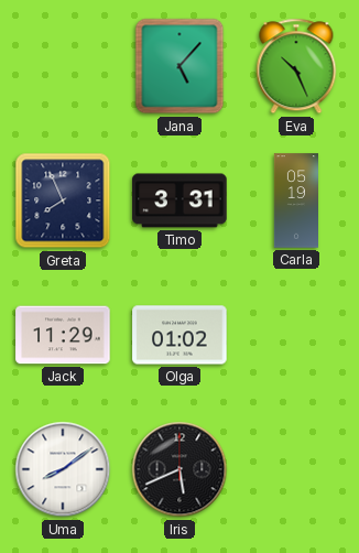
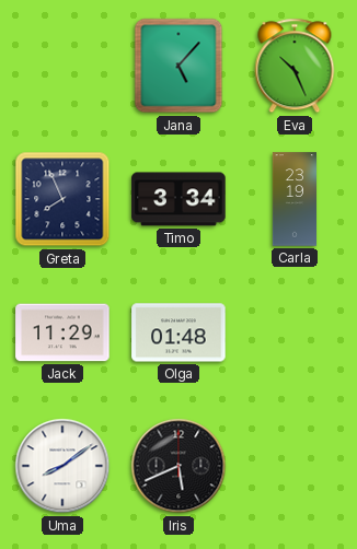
Timo: 3:31 -> 3:34
Carla: 05:19 -> 23:19
Olga: 01:02 -> 01:48
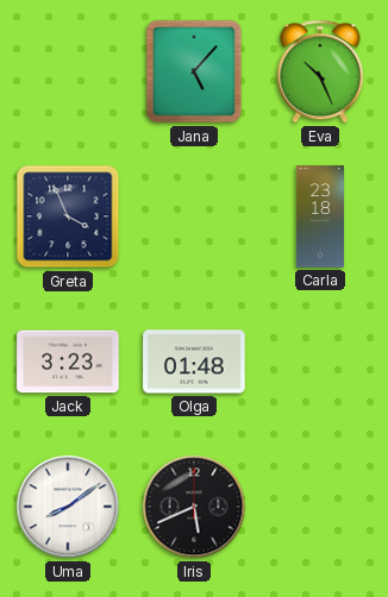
Greta: 7:56 -> 3:56
Timo: 3:34 -> none
Carla: 23:19 -> 23:18
Jack: 11:29 -> 3:23
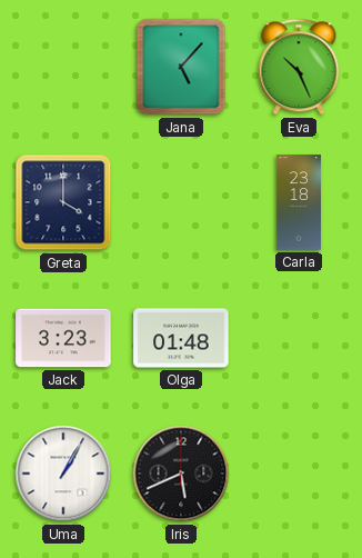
Greta: 3:56 -> 4:00
Uma: 8:09 -> 1:05
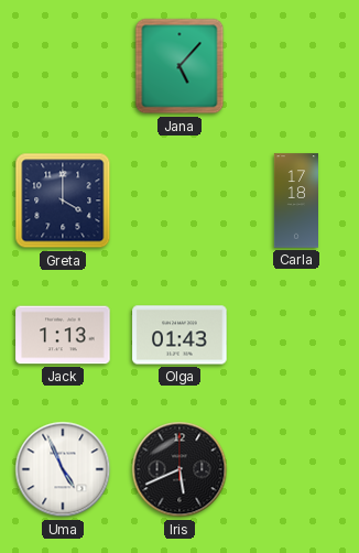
Eva: 10:26 -> none
Carla: 23:18 -> 17:18
Jack: 3:23 -> 1:13
Olga: 01:48 -> 01:43
Uma: 1:05 -> 4:56
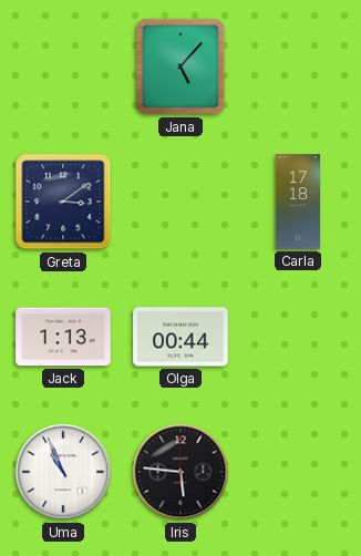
Greta: 4:00 -> 3:09
Olga: 01:43 -> 00:44
Uma: 4:56 -> 10:56
Iris: 5:41 -> 5:46
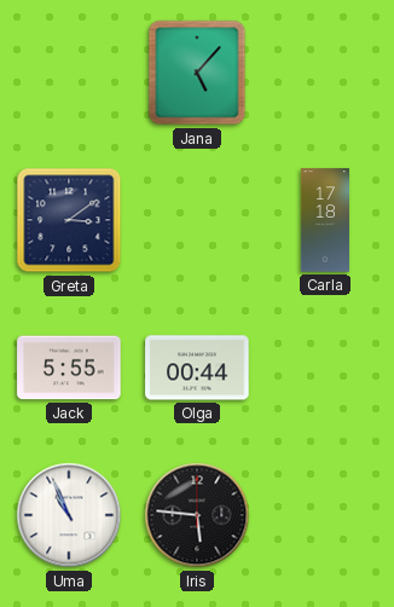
Jack: 1:13 -> 5:55
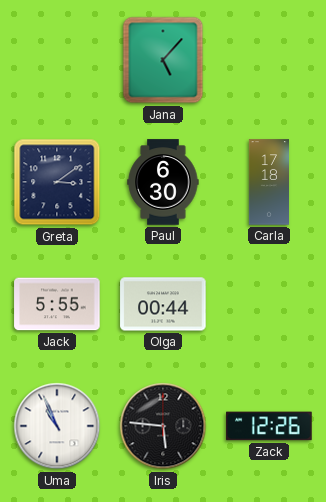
Paul: none -> 6:30
Zack: none -> 12:26
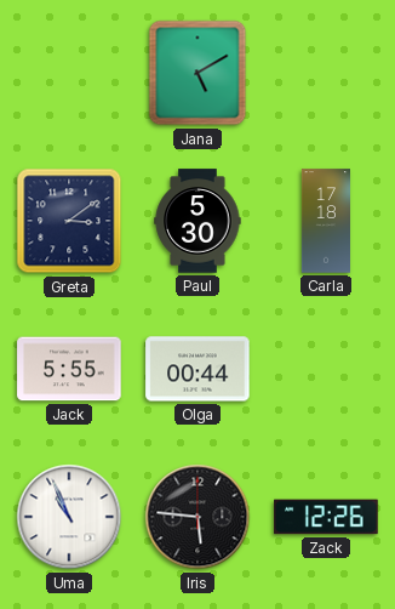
Jana: 5:07 -> 5:10
Paul: 6:30 -> 5:30
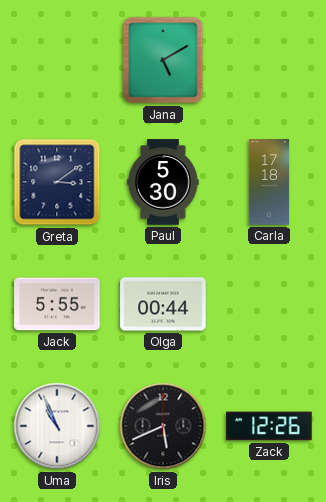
Iris: 5:46 -> 5:41
